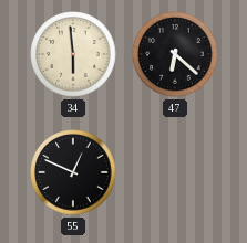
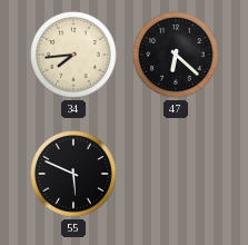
34: 5:59 -> 7:44
55: 12:49 -> 5:49
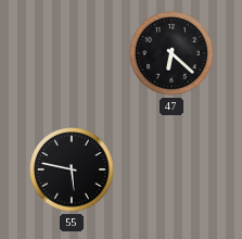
34: 7:44 -> none
55: 5:49 -> 5:47
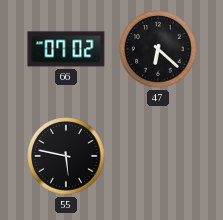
66: none -> 07:02
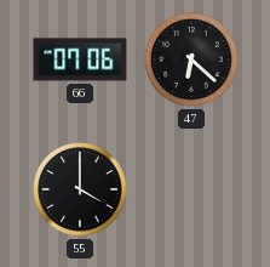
66: 07:02 -> 07:06
55: 5:47 -> 4:00
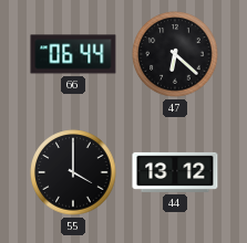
66: 07:06 -> 06:44
44: none -> 13:12
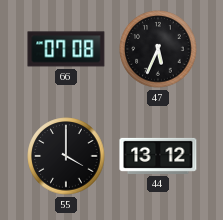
66: 06:44 -> 07:08
47: 6:22 -> 5:34
